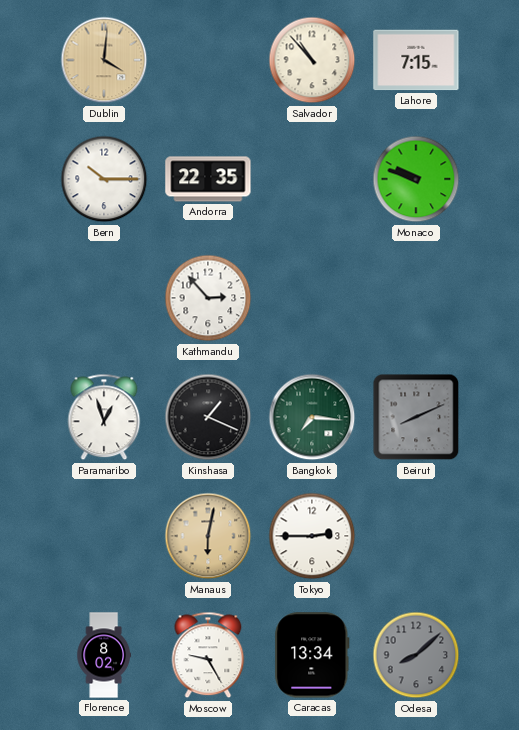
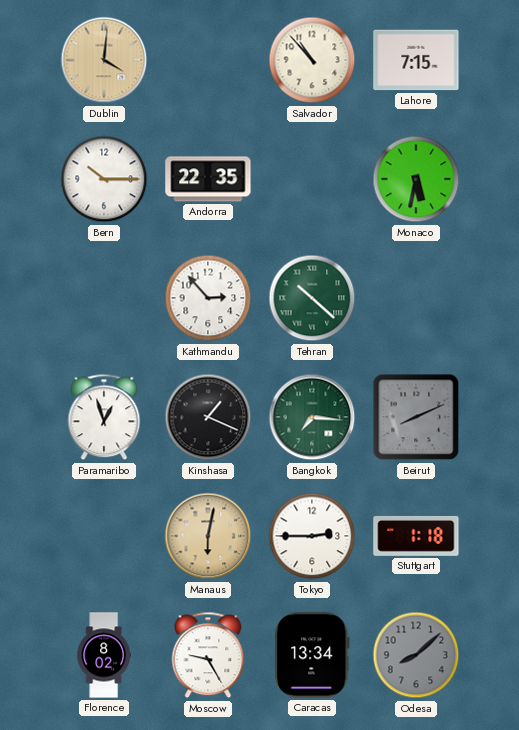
Monaco: 9:48 -> 5:32
Tehran: none -> 10:22
Stuttgart: none -> 1:18
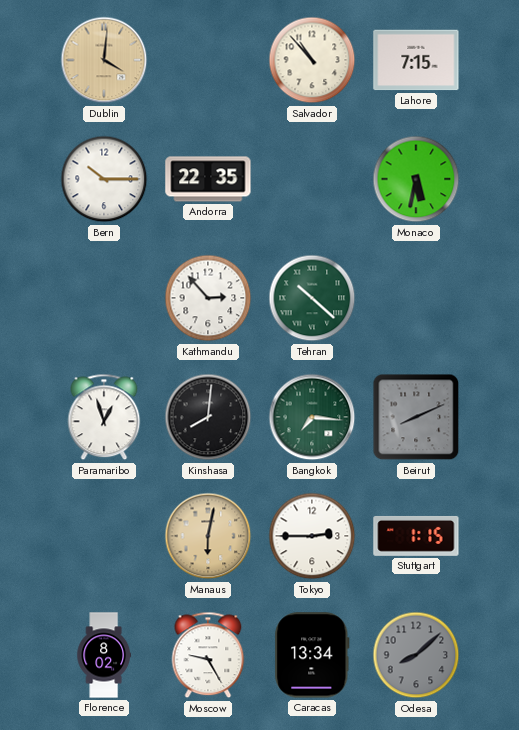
Kinshasa: 1:19 -> 8:01
Stuttgart: 1:18 -> 1:15
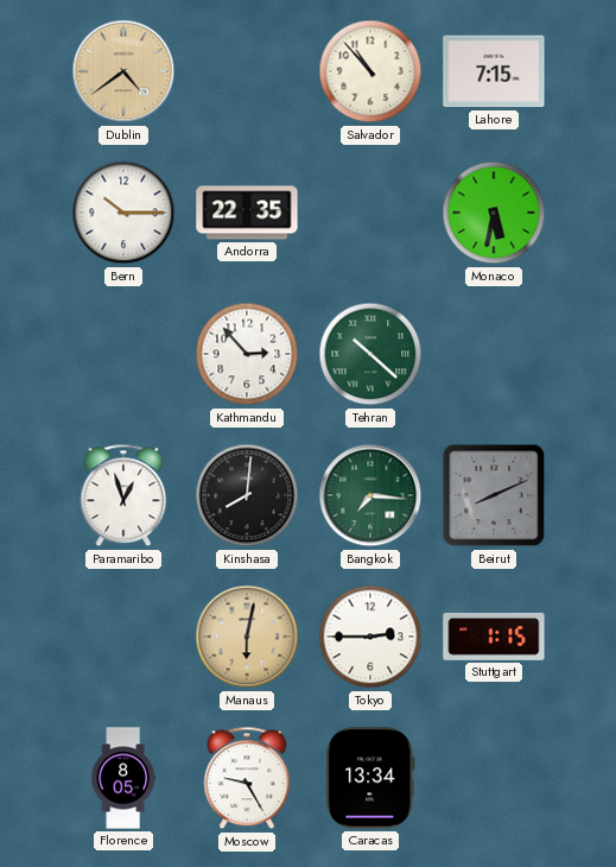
Dublin: 4:01 -> 4:39
Florence: 8:02 -> 8:05
Odesa: 8:08 -> none
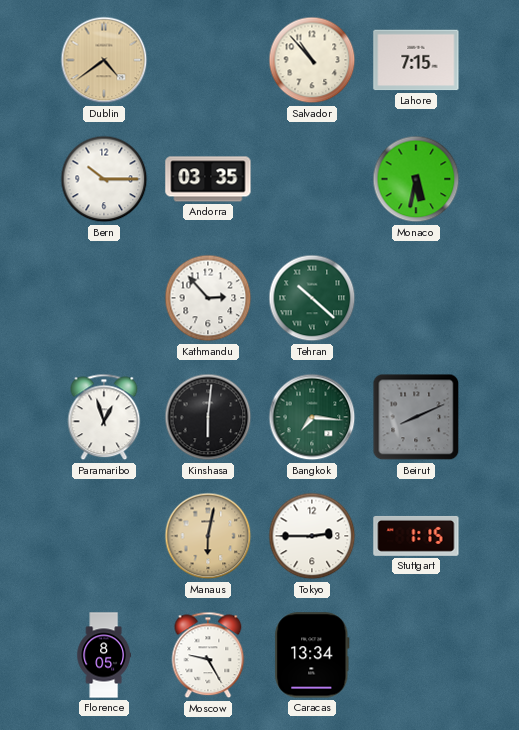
Andorra: 22:35 -> 03:35
Kinshasa: 8:01 -> 6:01
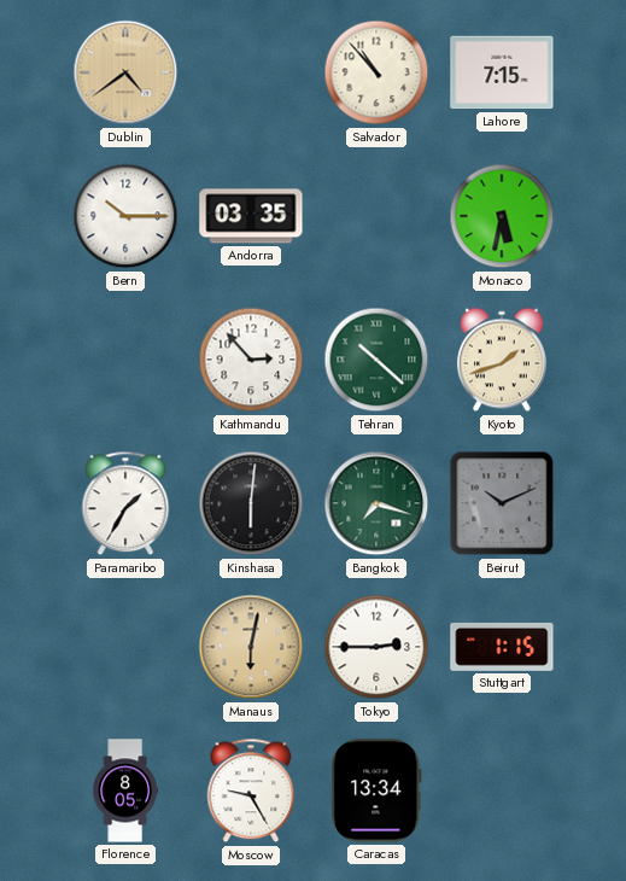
Kyoto: none -> 1:42
Paramaribo: 12:57 -> 1:35
Bangkok: 7:16 -> 7:18
Beirut: 8:11 -> 10:11
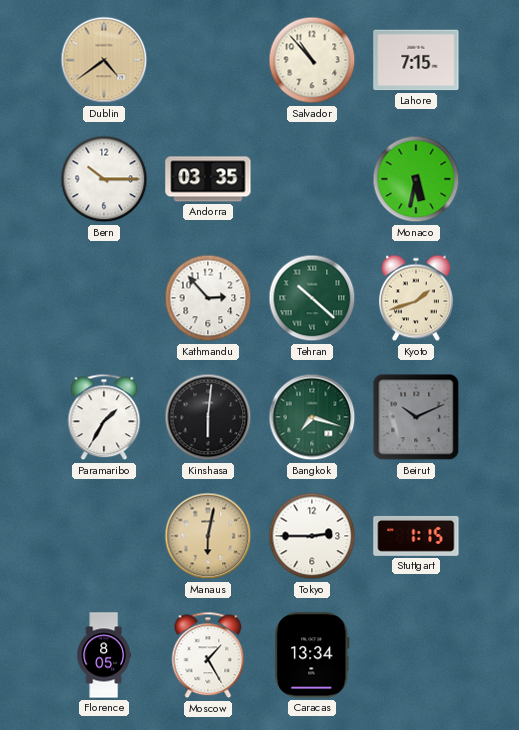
Moscow: 9:25 -> 1:25
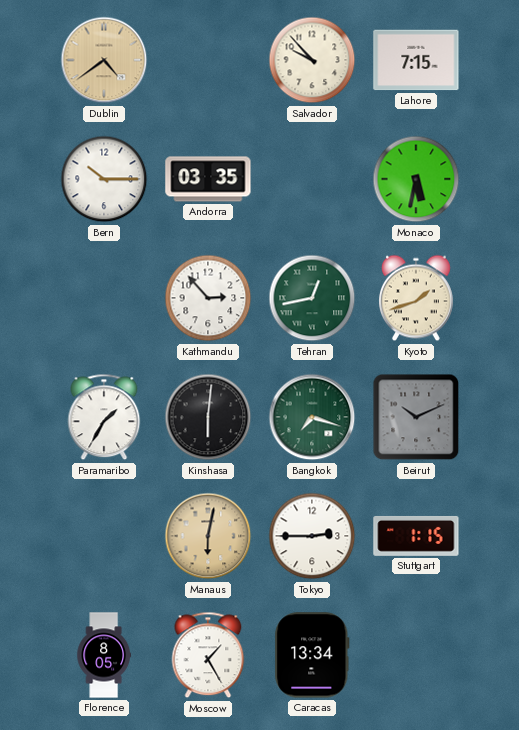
Salvador: 10:53 -> 9:53
Tehran: 10:22 -> 12:43
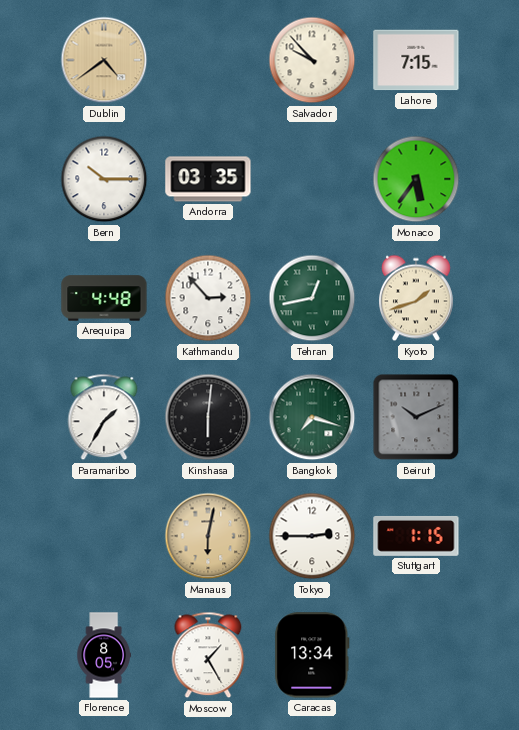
Monaco: 5:32 -> 5:36
Arequipa: none -> 4:48
